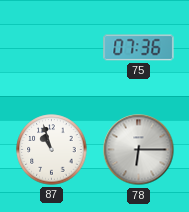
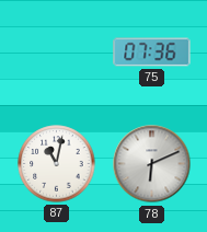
87: 10:57 -> 11:02
78: 6:15 -> 6:11
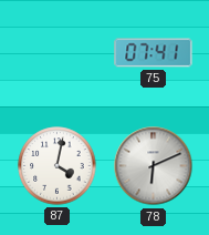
75: 07:36 -> 07:41
87: 11:02 -> 4:02
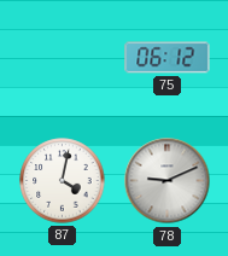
75: 07:41 -> 06:12
78: 6:11 -> 9:11
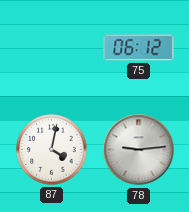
78: 9:11 -> 9:14
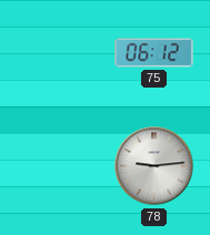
87: 4:02 -> none
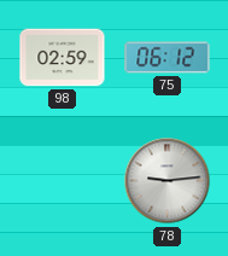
98: none -> 02:59
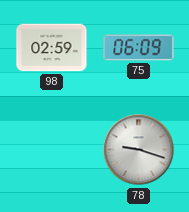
75: 06:12 -> 06:09
78: 9:14 -> 9:18
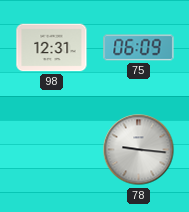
98: 02:59 -> 12:31
78: 9:18 -> 9:16
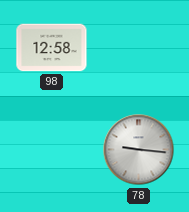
98: 12:31 -> 12:58
75: 06:09 -> none
